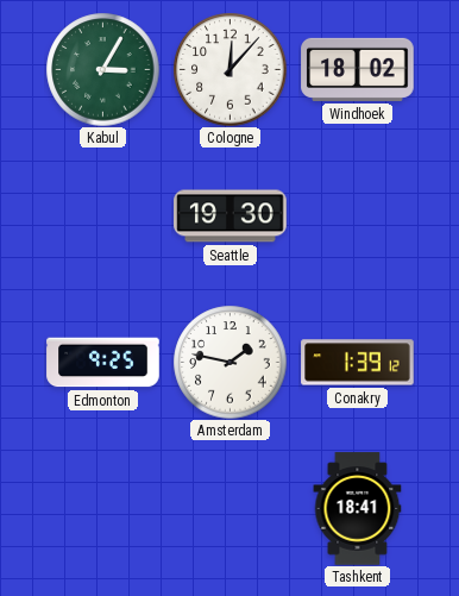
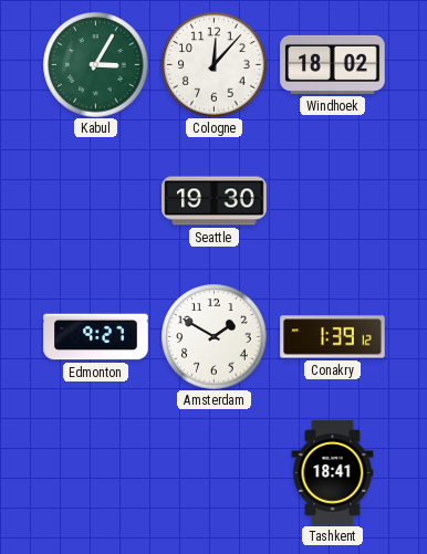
Edmonton: 9:25 -> 9:27
Amsterdam: 1:47 -> 1:50
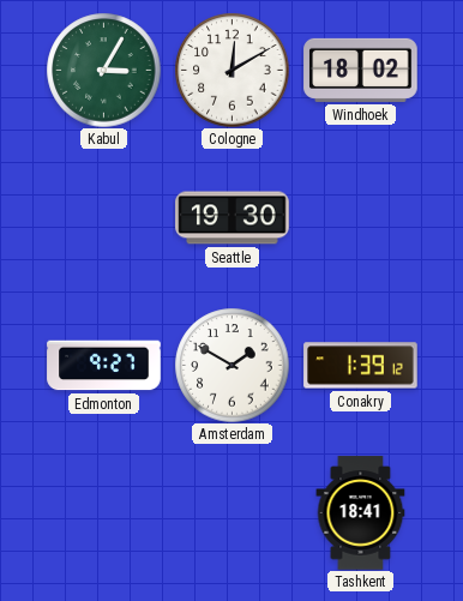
Cologne: 12:07 -> 12:10
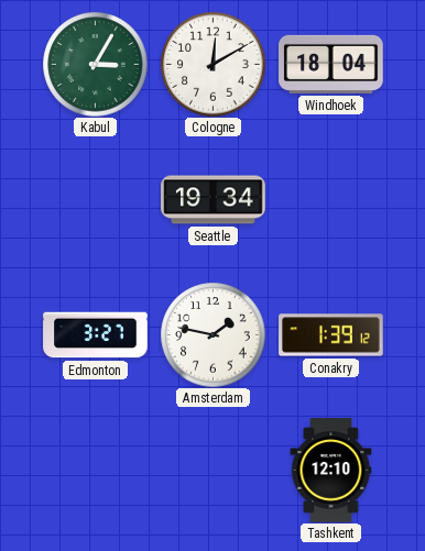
Windhoek: 18:02 -> 18:04
Seattle: 19:30 -> 19:34
Edmonton: 9:27 -> 3:27
Amsterdam: 1:50 -> 1:47
Tashkent: 18:41 -> 12:10
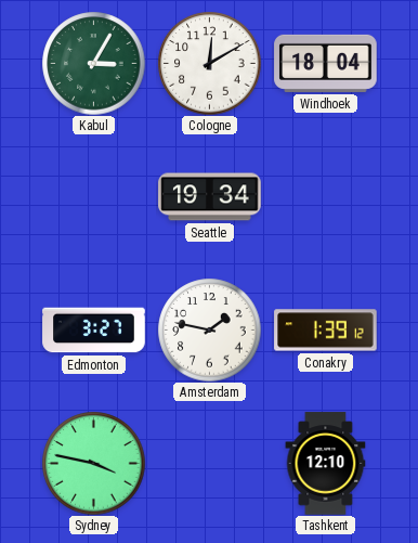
Sydney: none -> 3:47
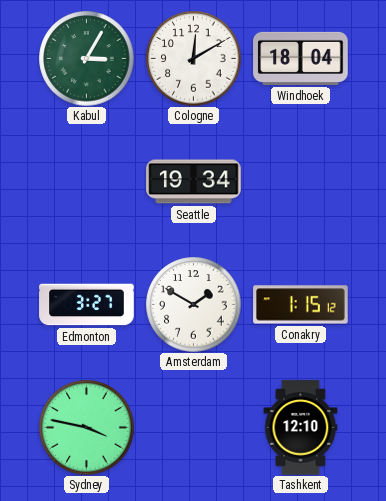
Amsterdam: 1:47 -> 1:50
Conakry: 1:39 -> 1:15
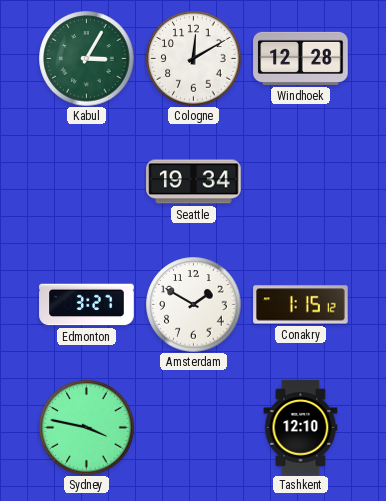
Windhoek: 18:04 -> 12:28
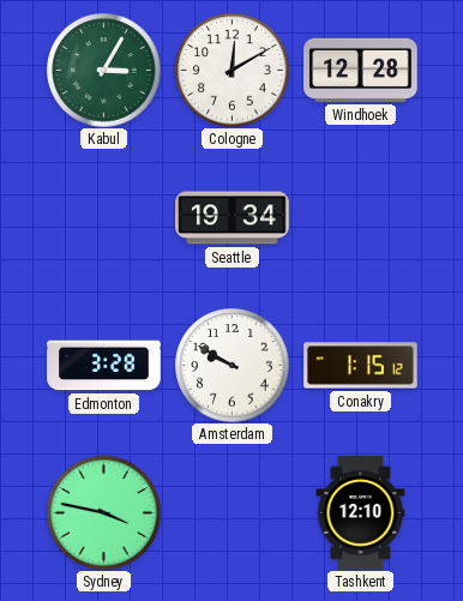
Edmonton: 3:27 -> 3:28
Amsterdam: 1:50 -> 9:50
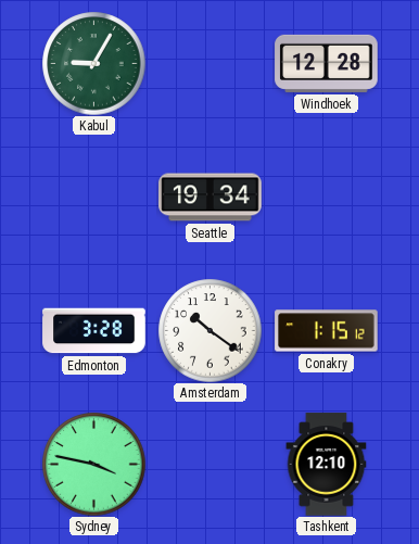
Kabul: 3:05 -> 9:05
Cologne: 12:10 -> none
Amsterdam: 9:50 -> 10:21
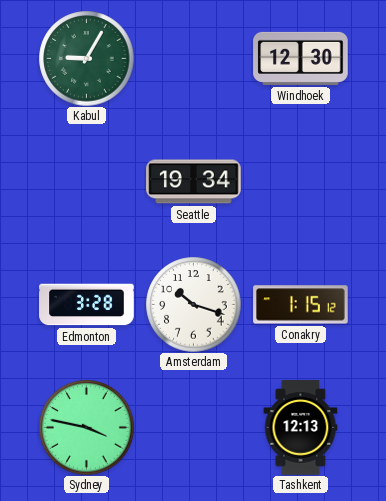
Windhoek: 12:28 -> 12:30
Amsterdam: 10:21 -> 10:18
Tashkent: 12:10 -> 12:13
